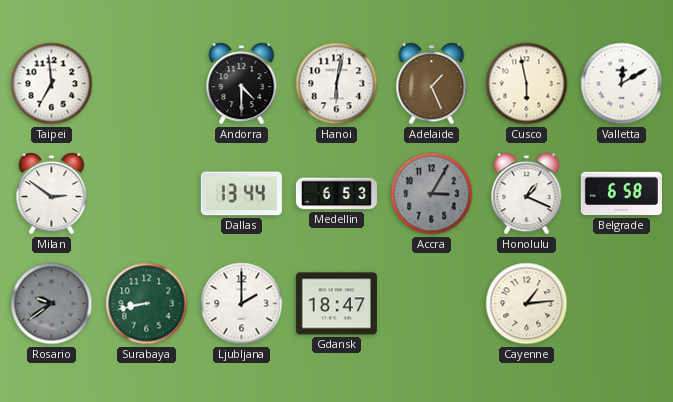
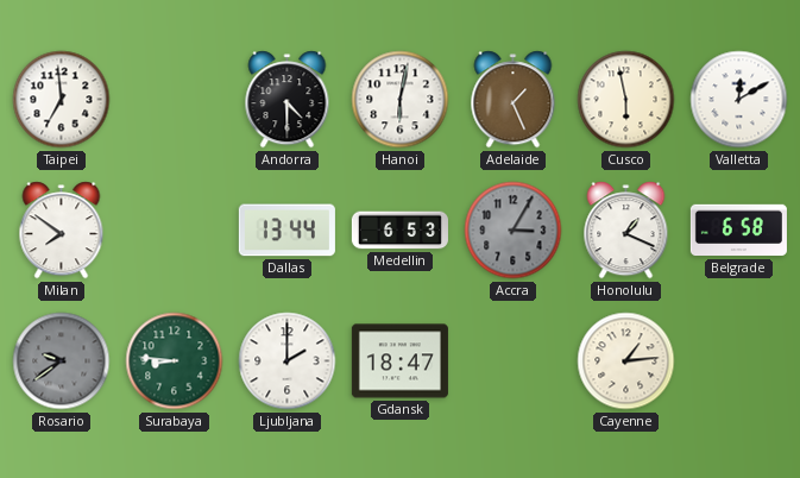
Milan: 2:51 -> 7:51
Surabaya: 8:43 -> 8:46
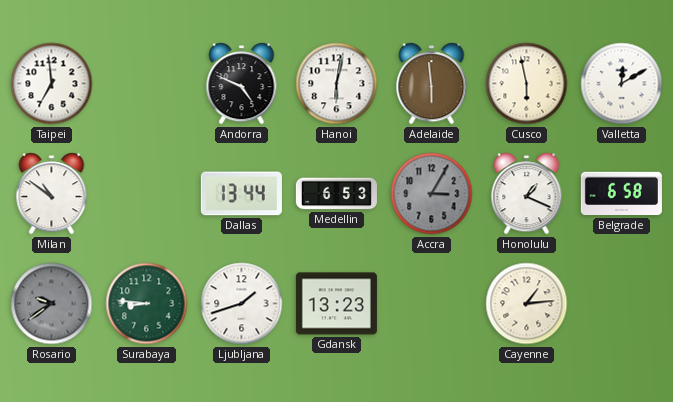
Andorra: 4:30 -> 4:49
Adelaide: 1:26 -> 5:59
Milan: 7:51 -> 10:51
Ljubljana: 2:00 -> 1:42
Gdansk: 18:47 -> 13:23
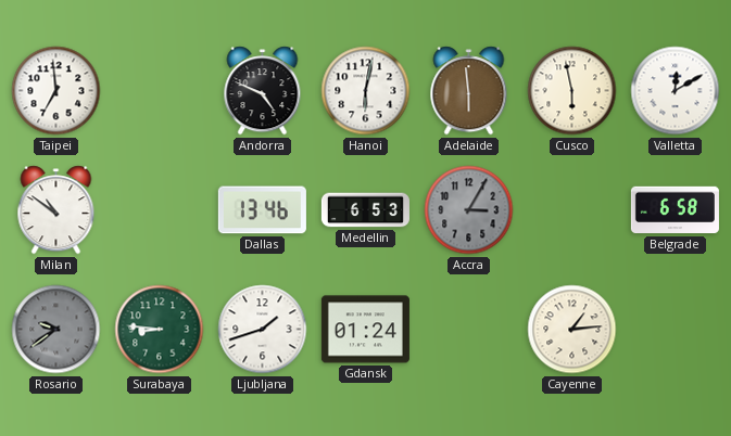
Dallas: 13:44 -> 13:46
Honolulu: 1:19 -> none
Gdansk: 13:23 -> 01:24
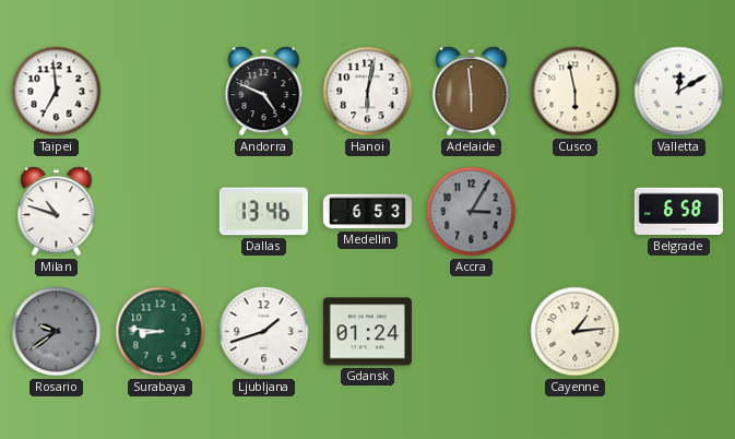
Milan: 10:51 -> 10:48
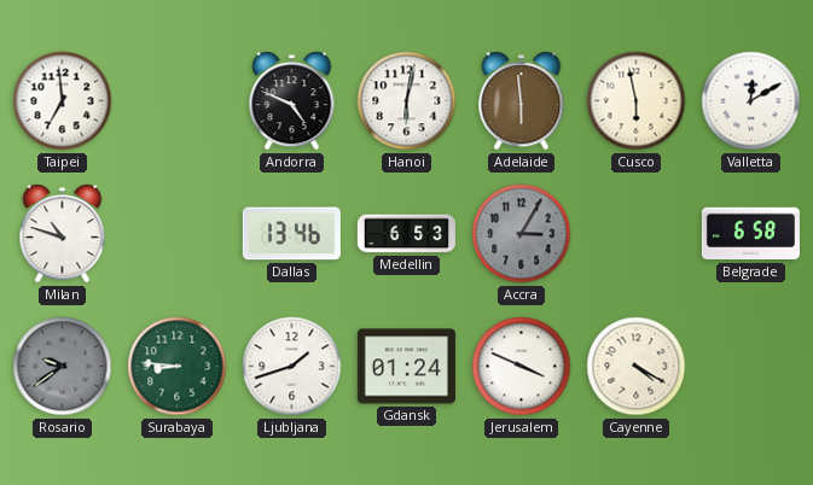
Jerusalem: none -> 3:49
Cayenne: 1:14 -> 4:20
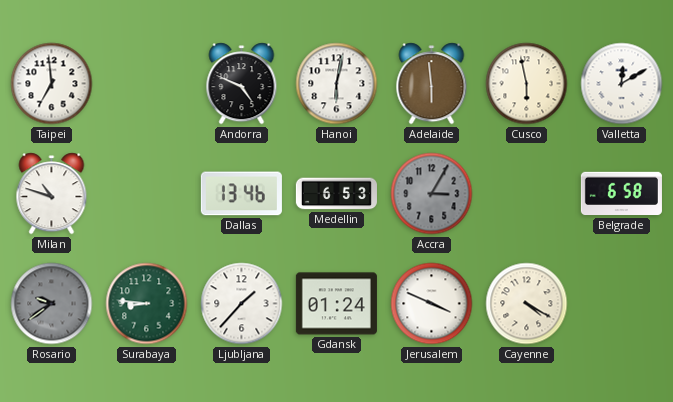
Ljubljana: 1:42 -> 1:37
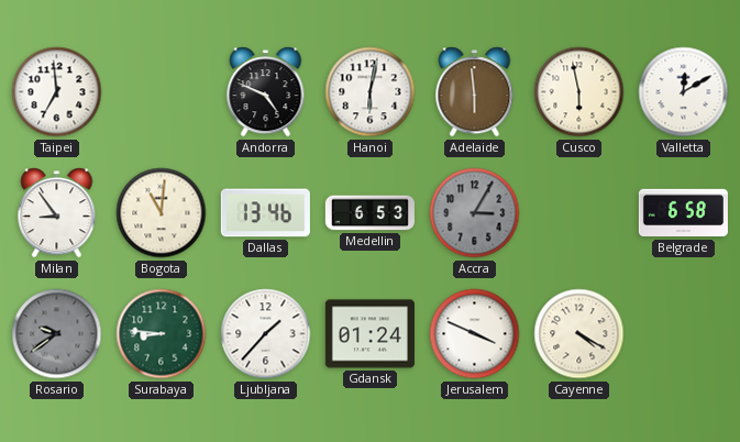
Milan: 10:48 -> 8:54
Bogota: none -> 11:01
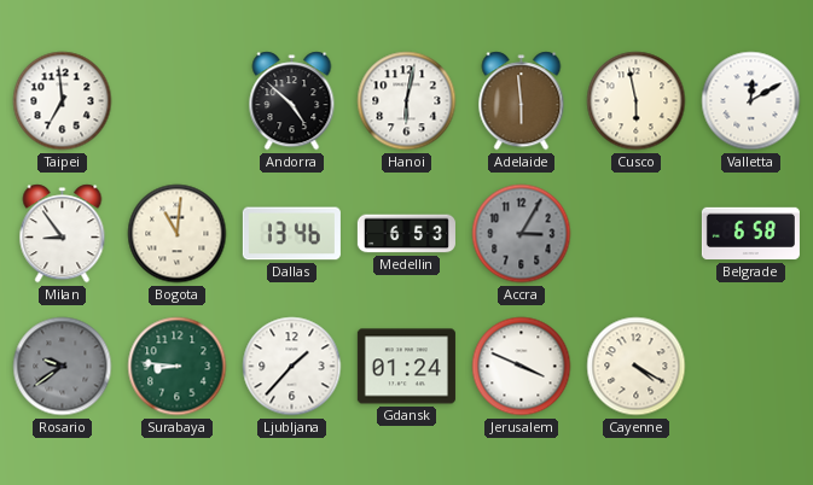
Andorra: 4:49 -> 4:52
